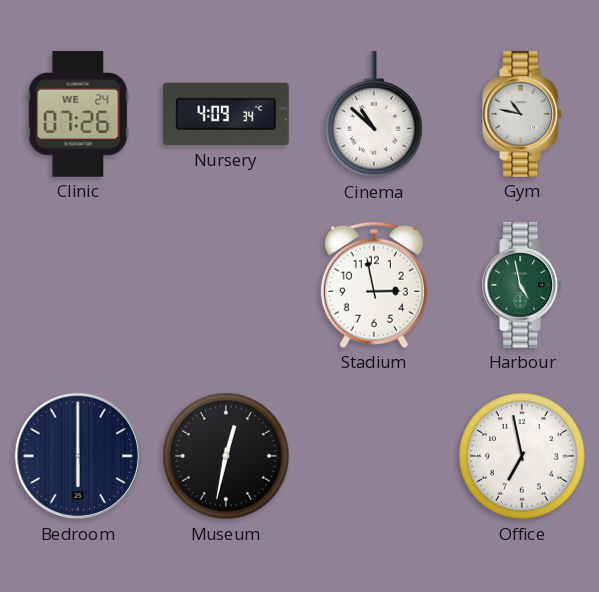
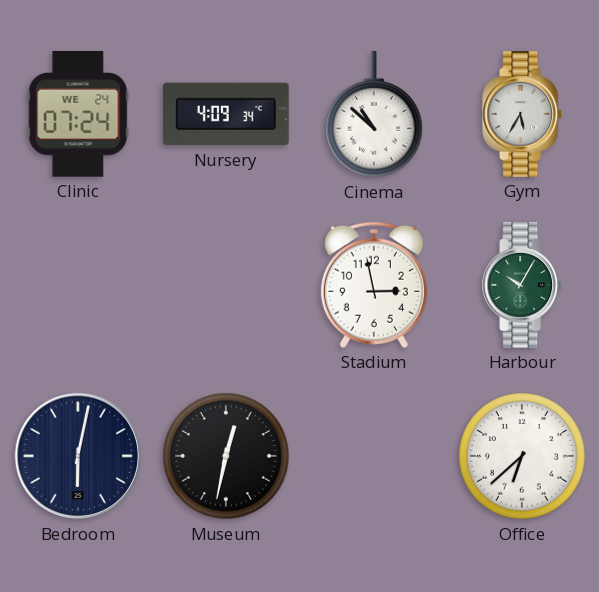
Clinic: 07:26 -> 07:24
Gym: 10:47 -> 5:35
Harbour: 4:58 -> 10:05
Bedroom: 6:00 -> 6:02
Office: 6:58 -> 6:38
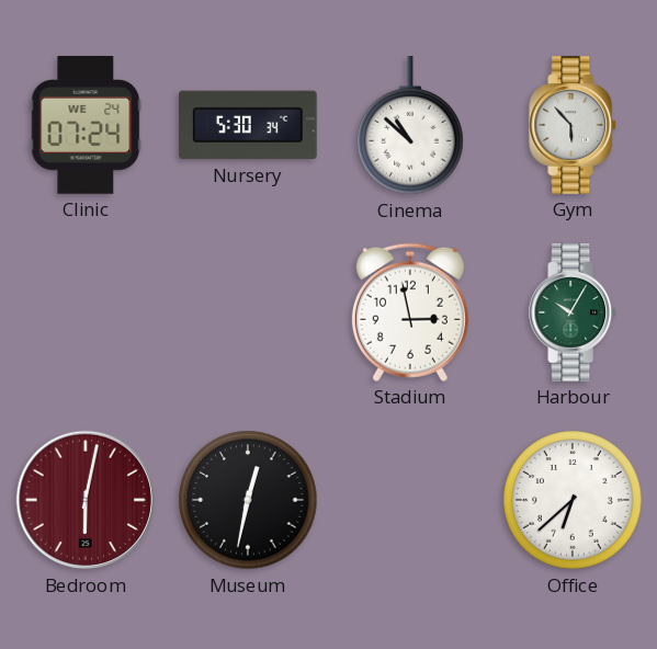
Nursery: 4:09 -> 5:30
Gym: 5:35 -> 5:53
Bedroom dial: navy -> burgundy
